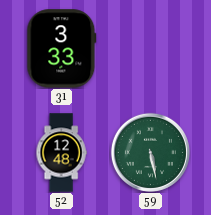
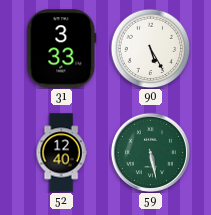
90: none -> 5:25
52: 12:48 -> 12:40
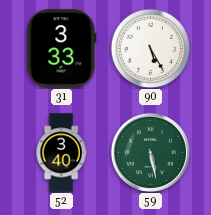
52: 12:40 -> 3:40
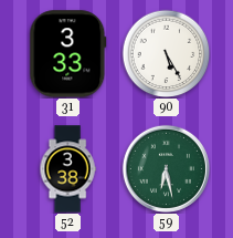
52: 3:40 -> 3:38
59: 5:28 -> 6:28
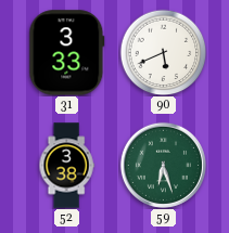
90: 5:25 -> 5:41
59: 6:28 -> 6:27
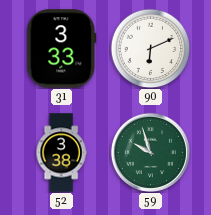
90: 5:41 -> 6:11
59: 6:27 -> 9:57
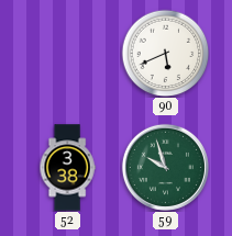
31: 3:33 -> none
90: 6:11 -> 5:41
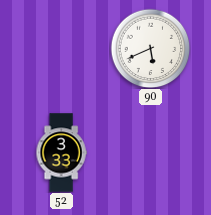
52: 3:38 -> 3:33
59: 9:57 -> none
